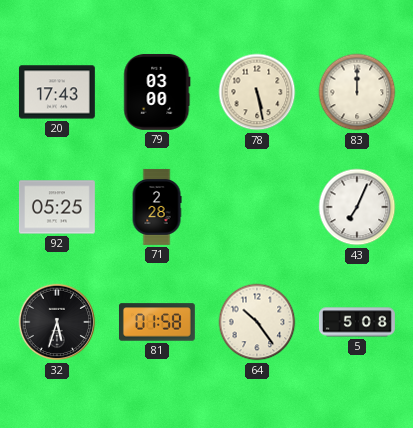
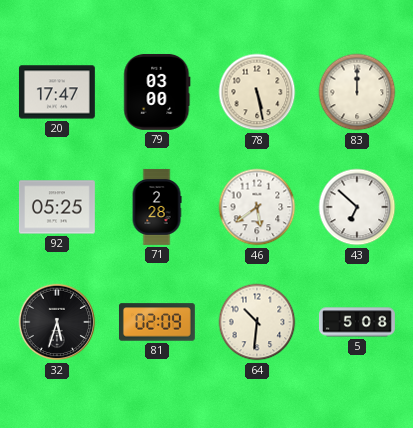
20: 17:43 -> 17:47
46: none -> 5:39
43: 7:04 -> 6:52
81: 01:58 -> 02:09
64: 10:24 -> 10:31
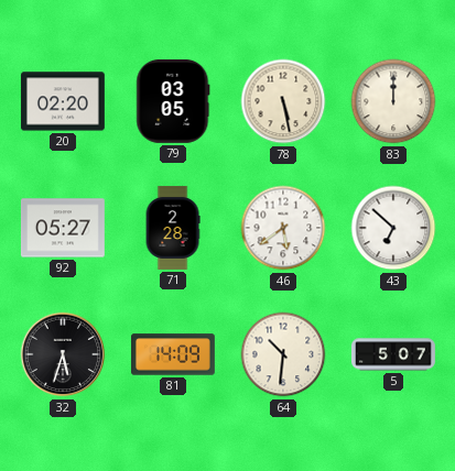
20: 17:47 -> 02:20
79: 03:00 -> 03:05
92: 05:25 -> 05:27
81: 02:09 -> 14:09
5: 5:08 -> 5:07
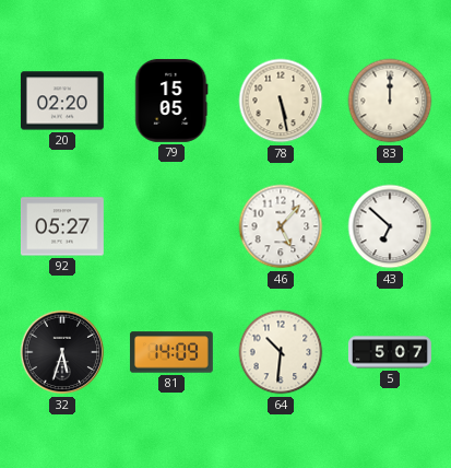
79: 03:05 -> 15:05
71: 2:28 -> none
46: 5:39 -> 5:07
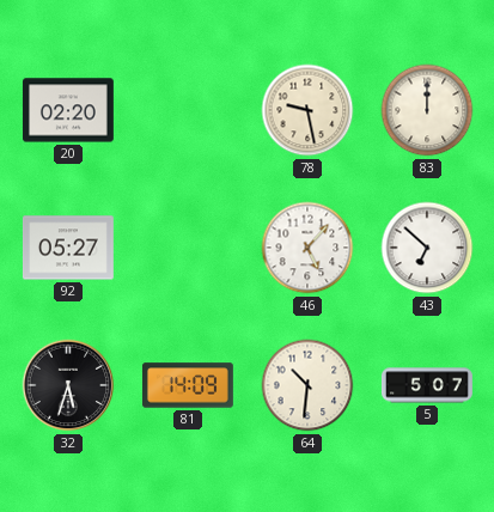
79: 15:05 -> none
78: 5:28 -> 9:28
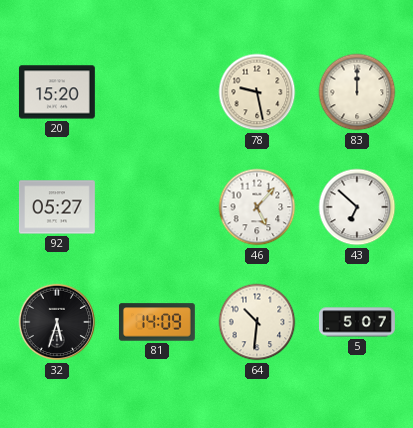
20: 02:20 -> 15:20
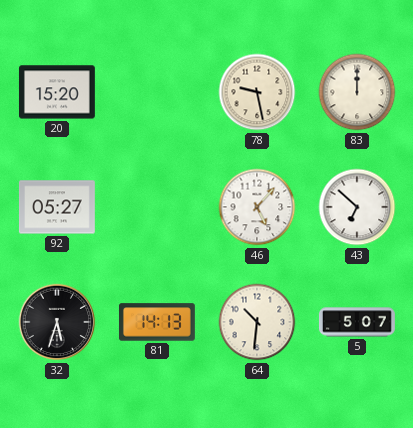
81: 14:09 -> 14:13
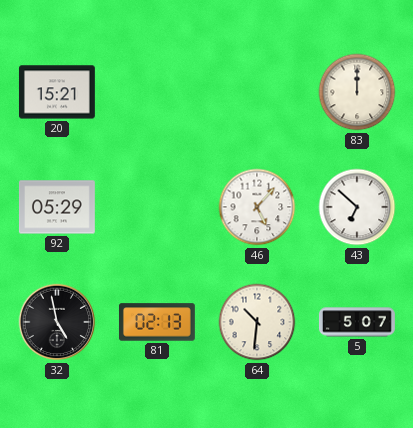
20: 15:20 -> 15:21
78: 9:28 -> none
92: 05:27 -> 05:29
32: 5:33 -> 4:58
81: 14:13 -> 02:13
